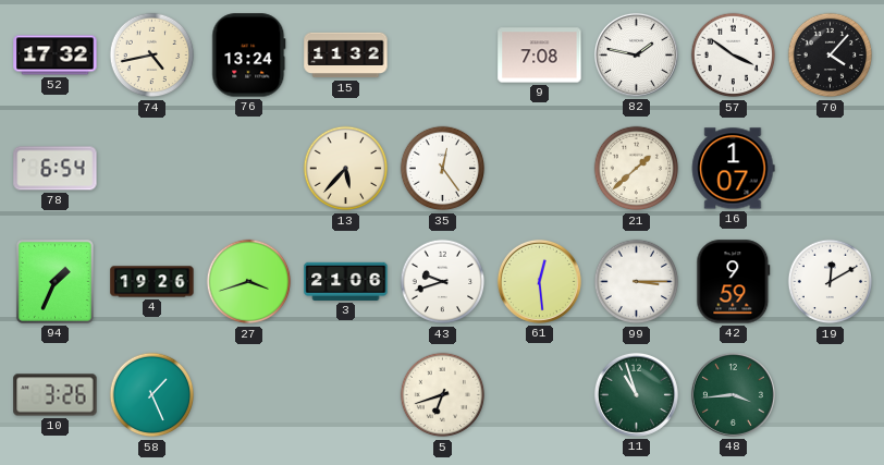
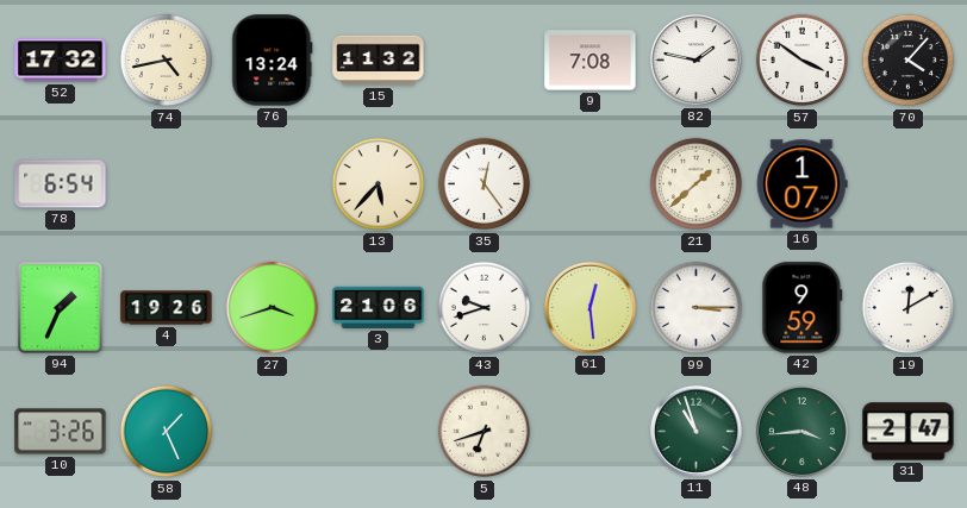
31: none -> 2:47
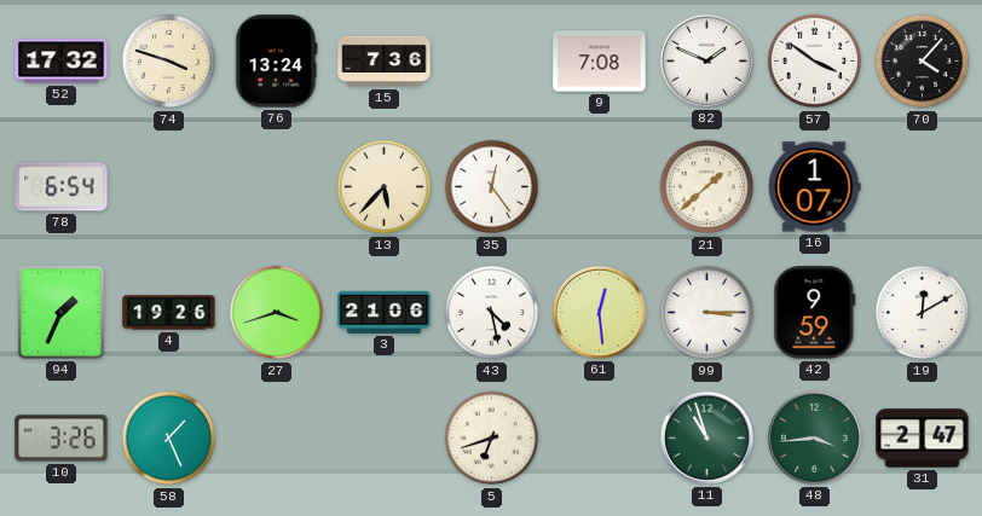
74: 4:43 -> 3:48
15: 11:32 -> 7:36
82: 1:47 -> 1:49
43: 9:42 -> 4:28
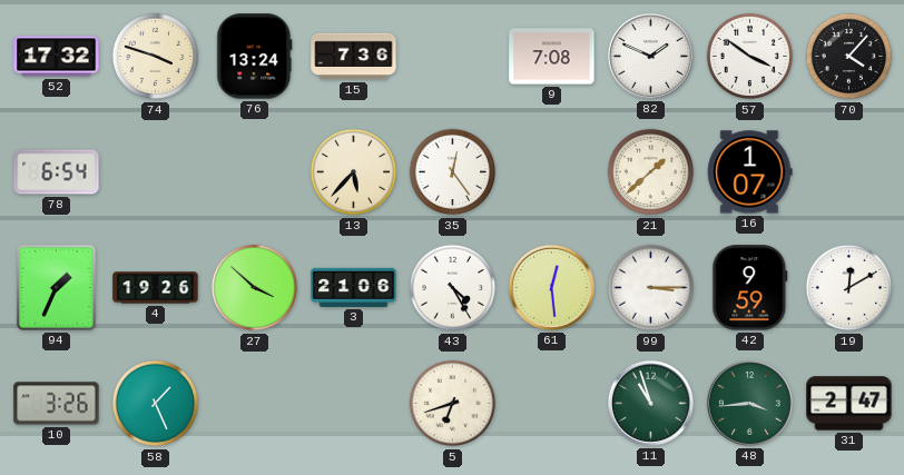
27: 3:42 -> 3:52
43: 4:28 -> 4:25
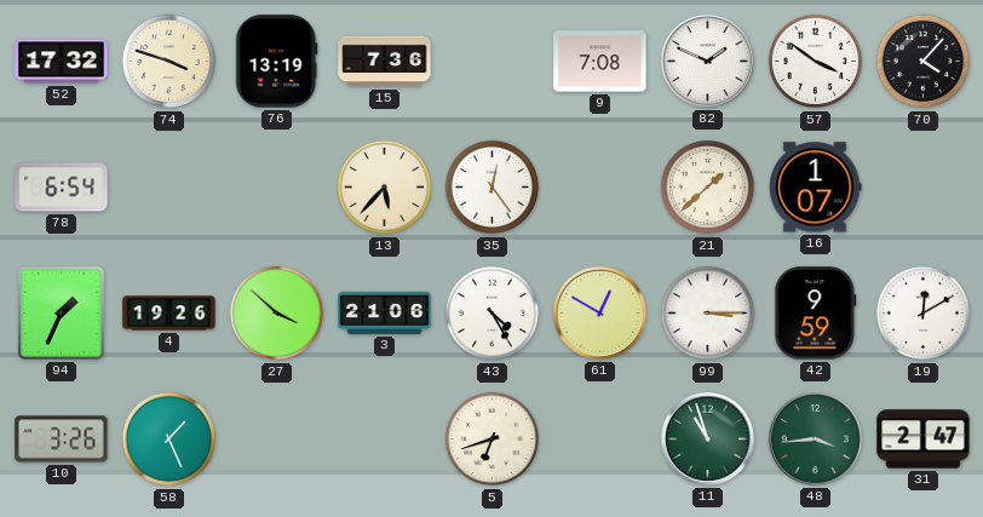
76: 13:24 -> 13:19
61: 12:29 -> 12:50
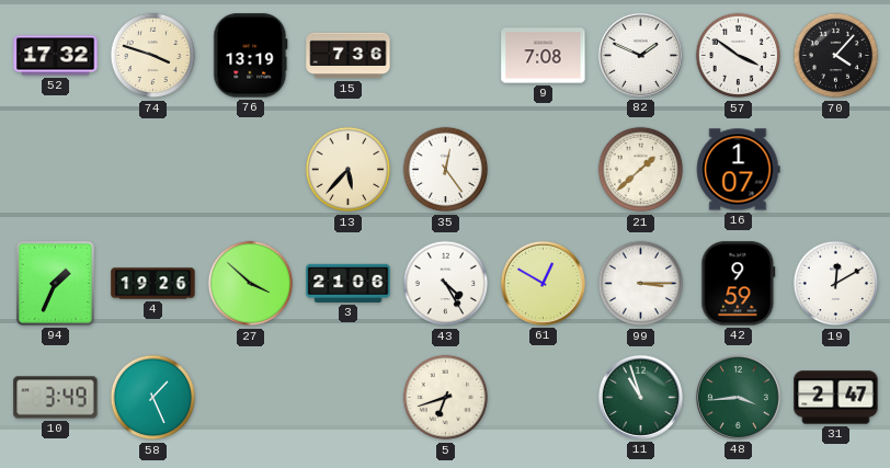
78: 6:54 -> none
10: 3:26 -> 3:49
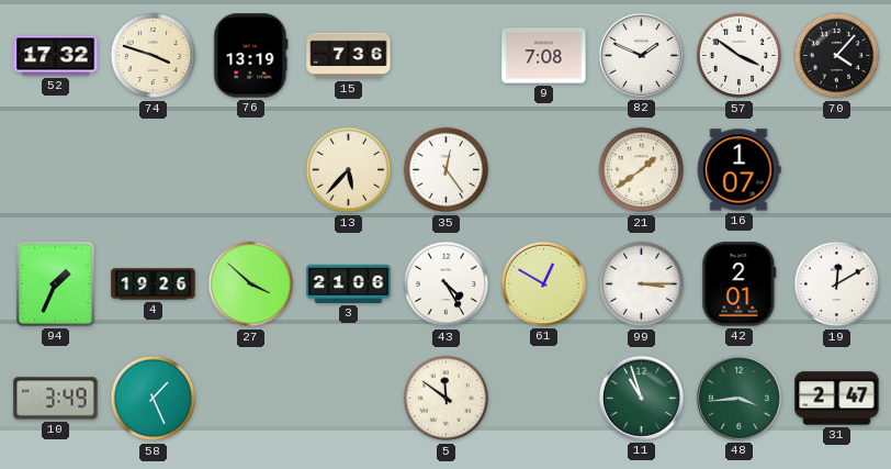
21: 1:38 -> 1:39
42: 9:59 -> 2:01
5: 6:42 -> 11:51
